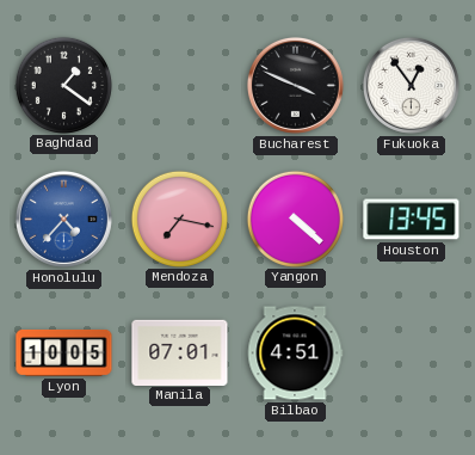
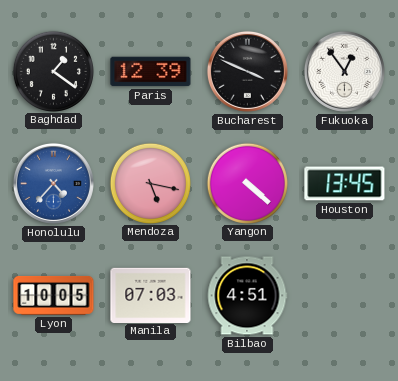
Paris: none -> 12:39
Mendoza: 7:17 -> 5:17
Manila: 07:01 -> 07:03
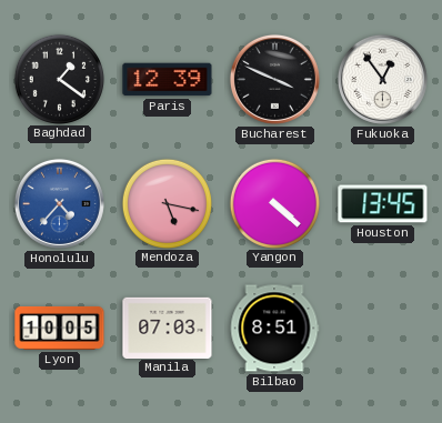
Bilbao: 4:51 -> 8:51
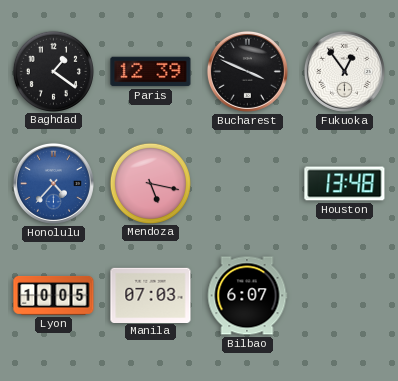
Yangon: 4:22 -> none
Houston: 13:45 -> 13:48
Bilbao: 8:51 -> 6:07
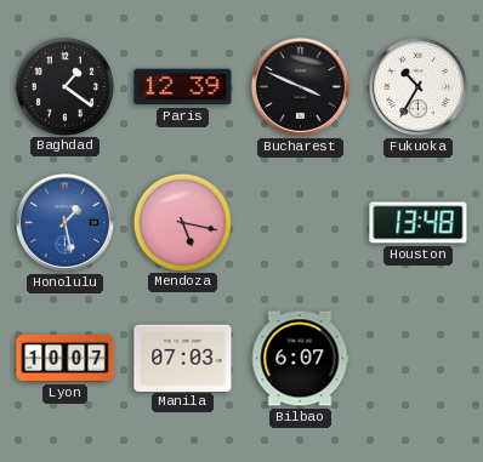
Fukuoka: 12:54 -> 10:35
Honolulu: 4:37 -> 1:28
Lyon: 10:05 -> 10:07
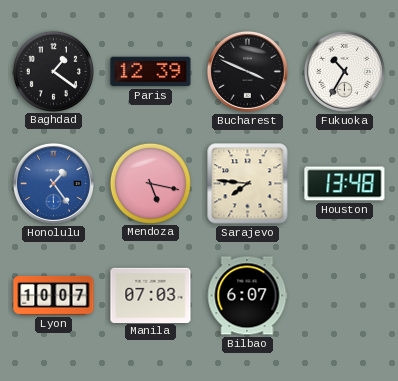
Honolulu: 1:28 -> 1:24
Sarajevo: none -> 7:46
